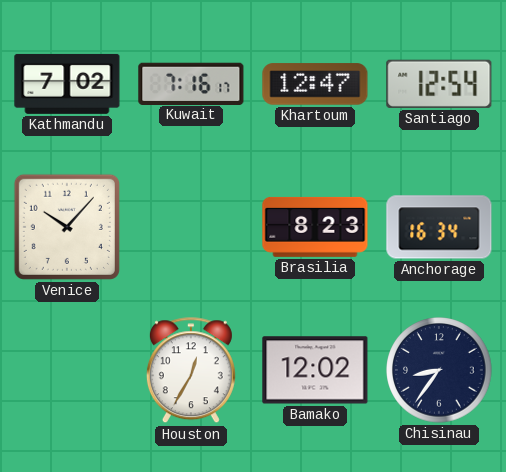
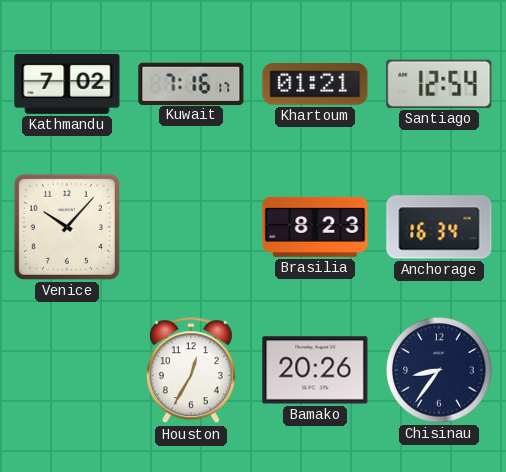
Khartoum: 12:47 -> 01:21
Bamako: 12:02 -> 20:26
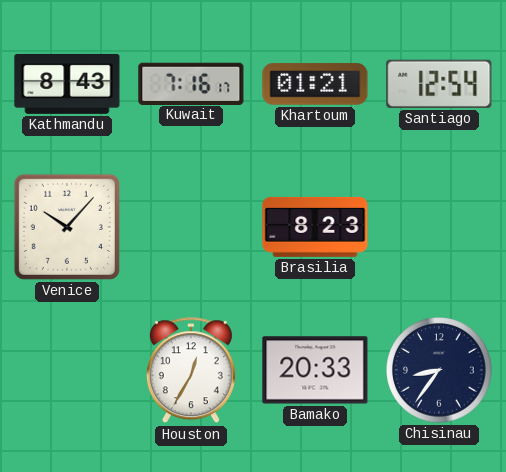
Kathmandu: 7:02 -> 8:43
Anchorage: 16:34 -> none
Bamako: 20:26 -> 20:33
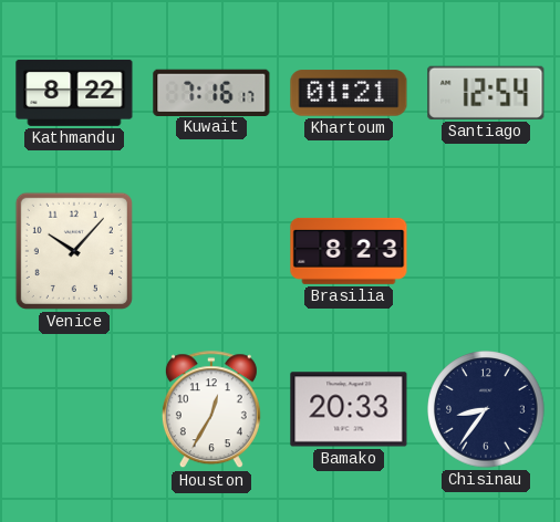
Kathmandu: 8:43 -> 8:22
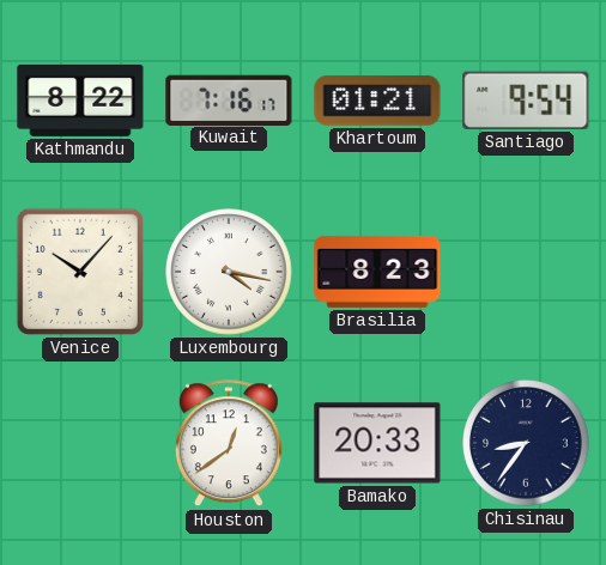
Santiago: 12:54 -> 9:54
Luxembourg: none -> 4:17
Houston: 12:35 -> 12:39
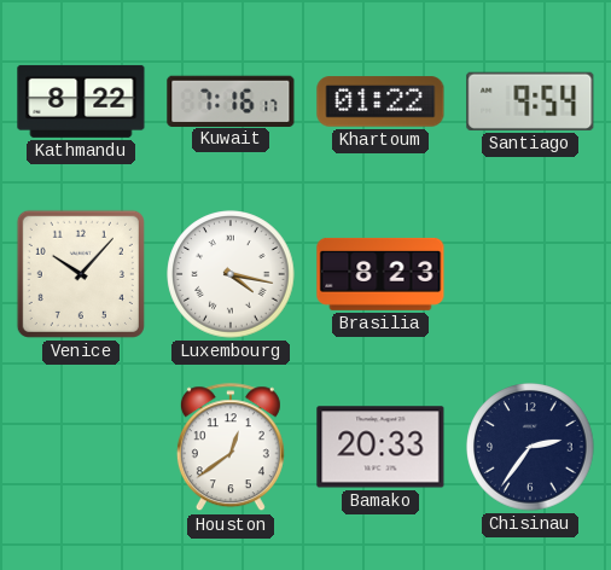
Khartoum: 01:21 -> 01:22
Chisinau: 8:36 -> 2:36
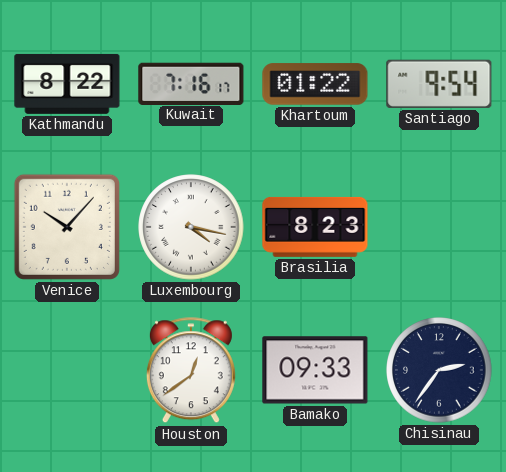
Bamako: 20:33 -> 09:33
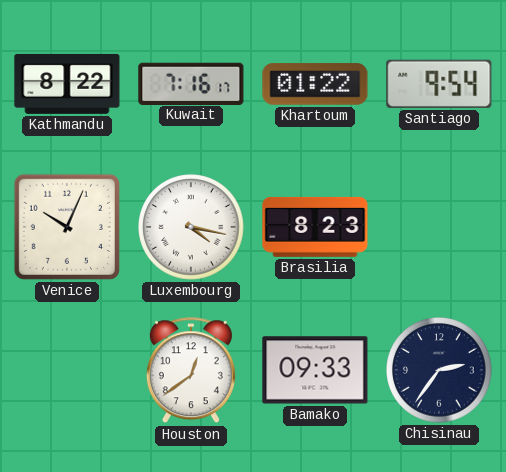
Venice: 10:07 -> 10:04
